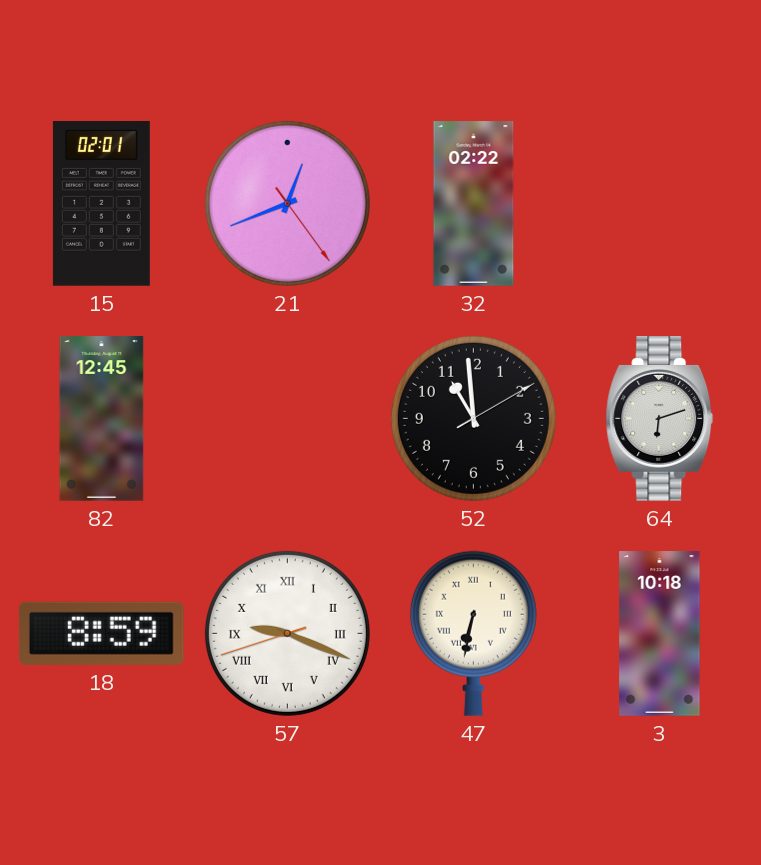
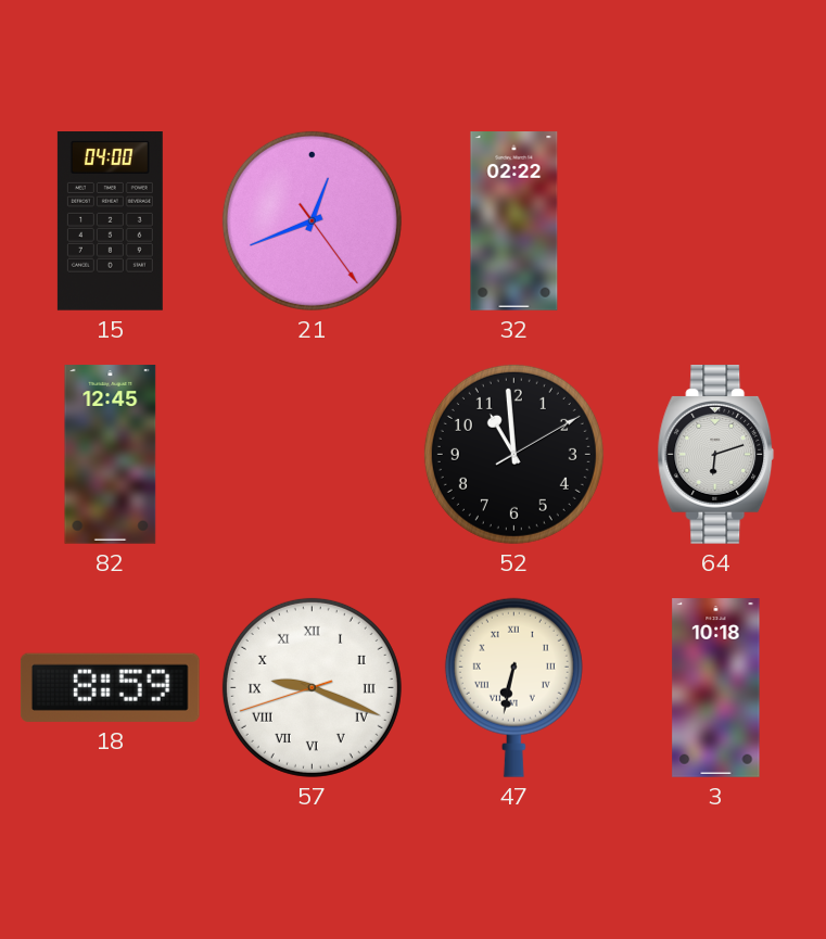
15: 02:01 -> 04:00
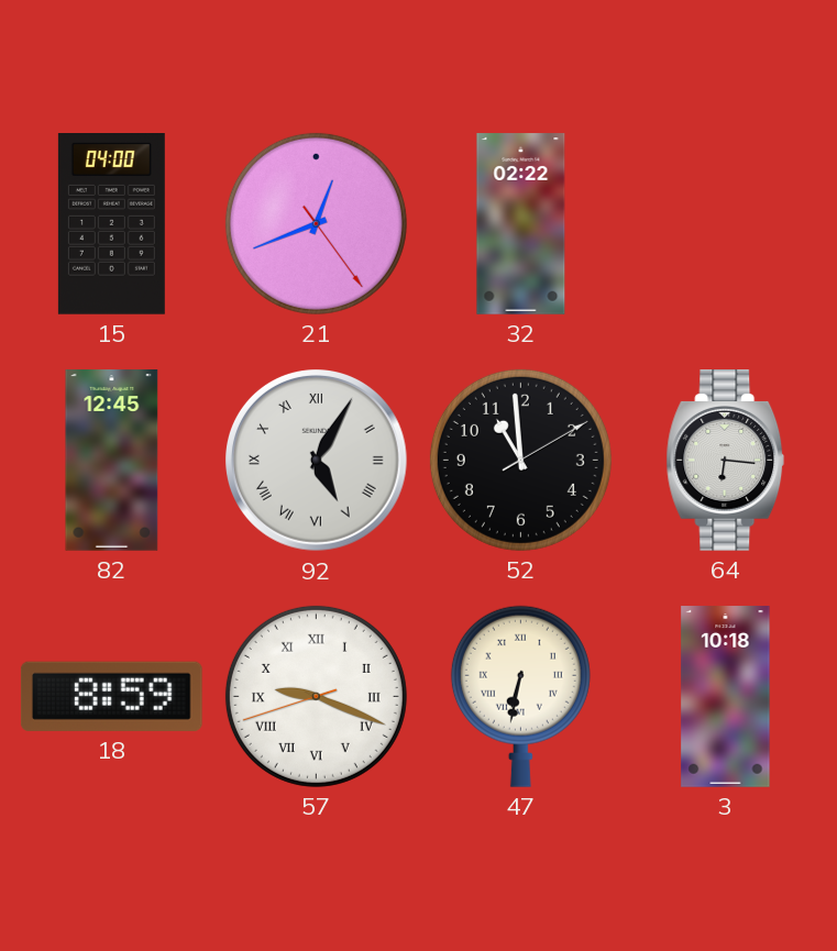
92: none -> 5:05
64: 6:12 -> 6:16
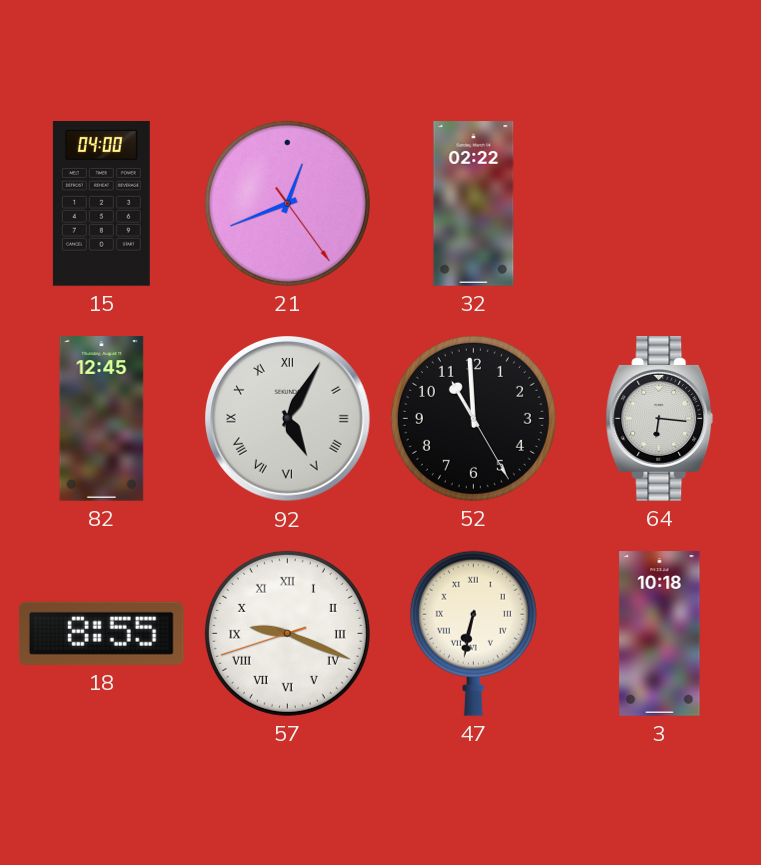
52: 10:59:10 -> 10:59:25
18: 8:59 -> 8:55
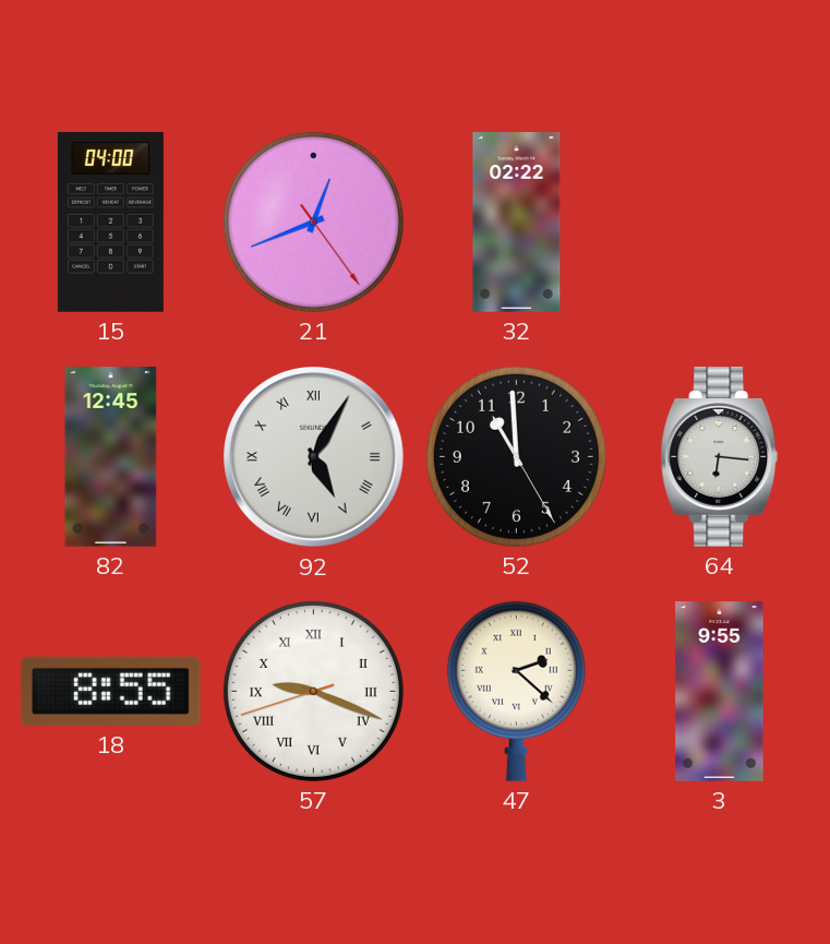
47: 6:32 -> 2:22
3: 10:18 -> 9:55
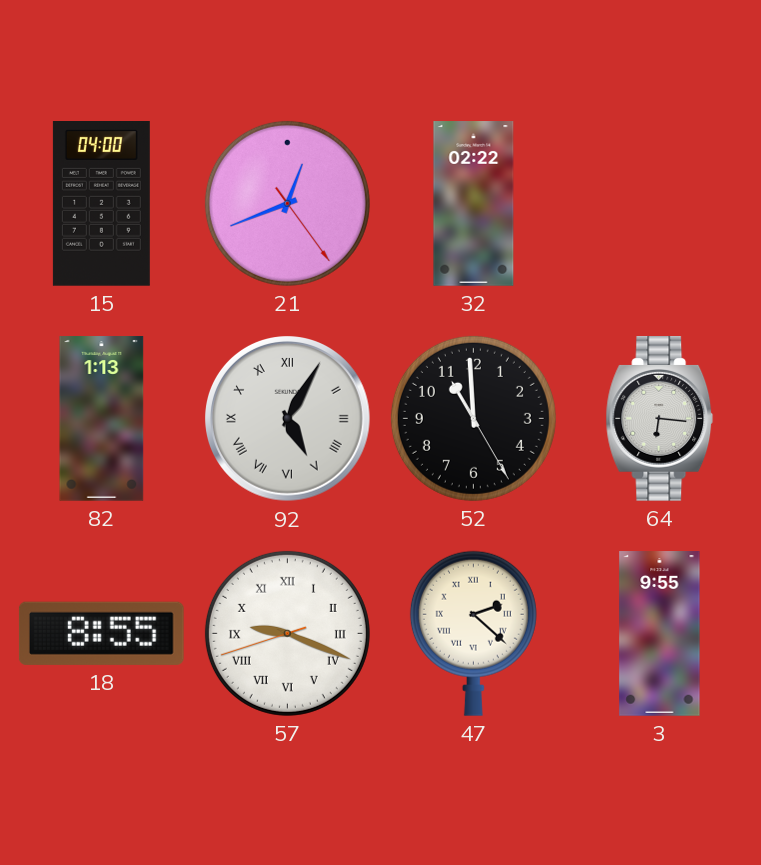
82: 12:45 -> 1:13
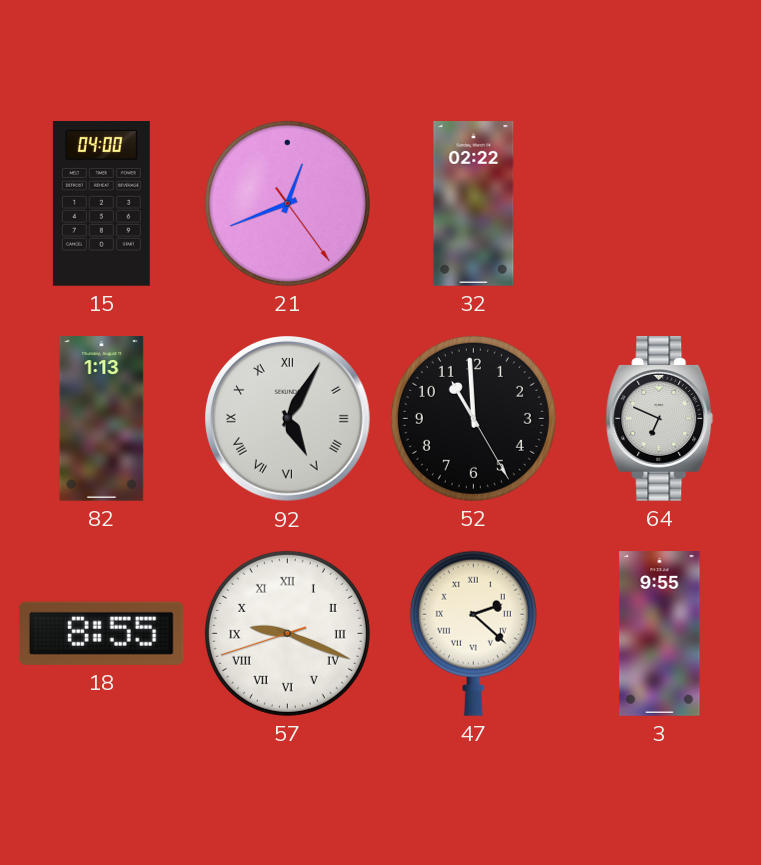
64: 6:16 -> 6:49
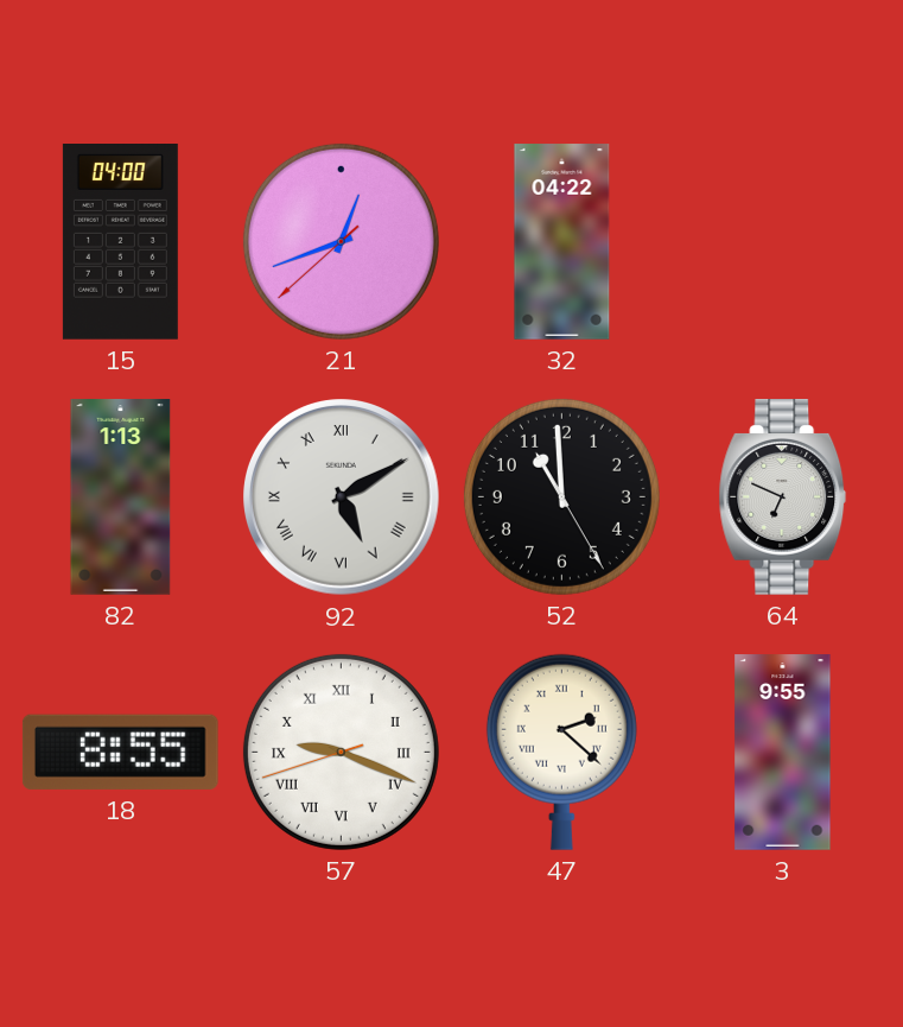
21: 12:41:24 -> 12:41:38
32: 02:22 -> 04:22
92: 5:05 -> 5:10
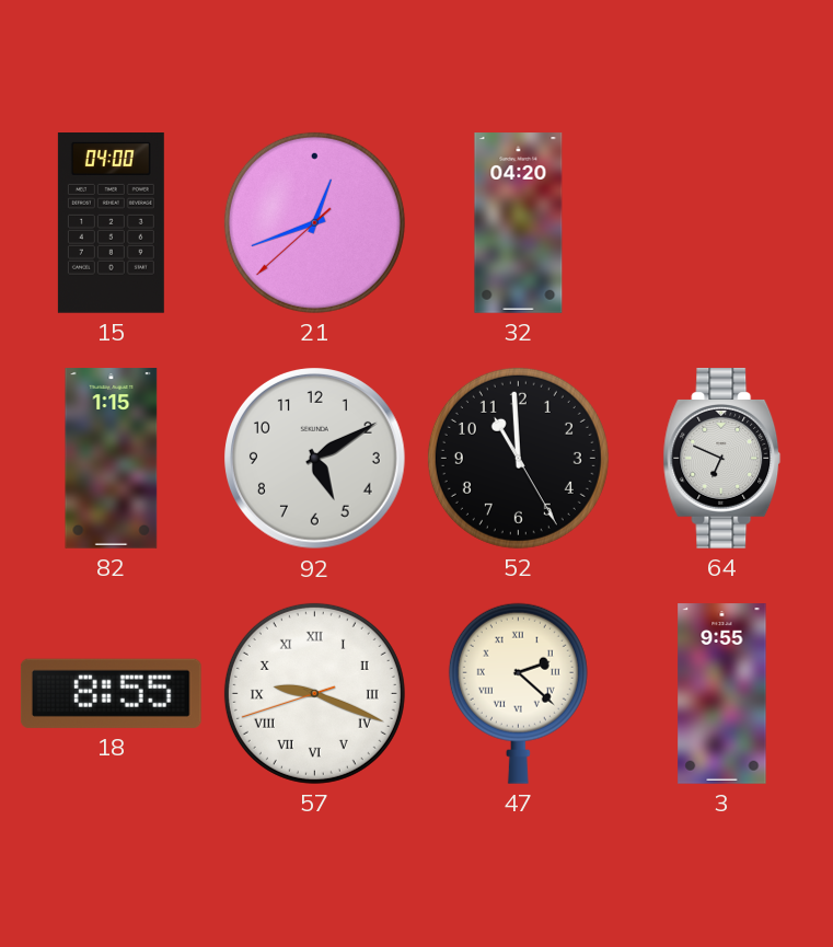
32: 04:22 -> 04:20
82: 1:13 -> 1:15
92 numerals: Roman -> Arabic
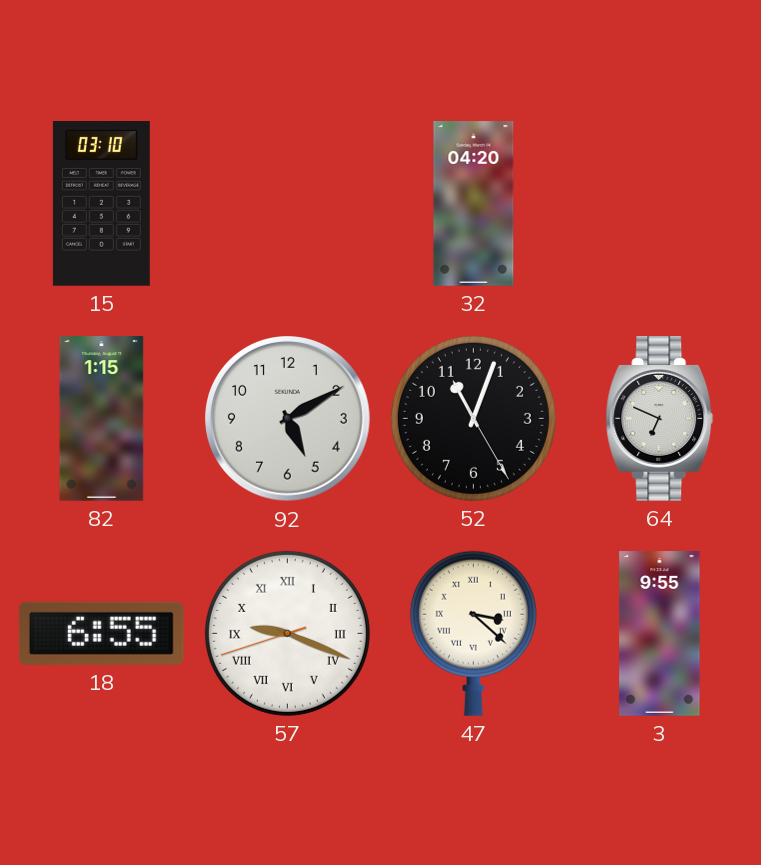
15: 04:00 -> 03:10
21: 12:41 -> none
52: 10:59 -> 11:03
18: 8:55 -> 6:55
47: 2:22 -> 3:22
